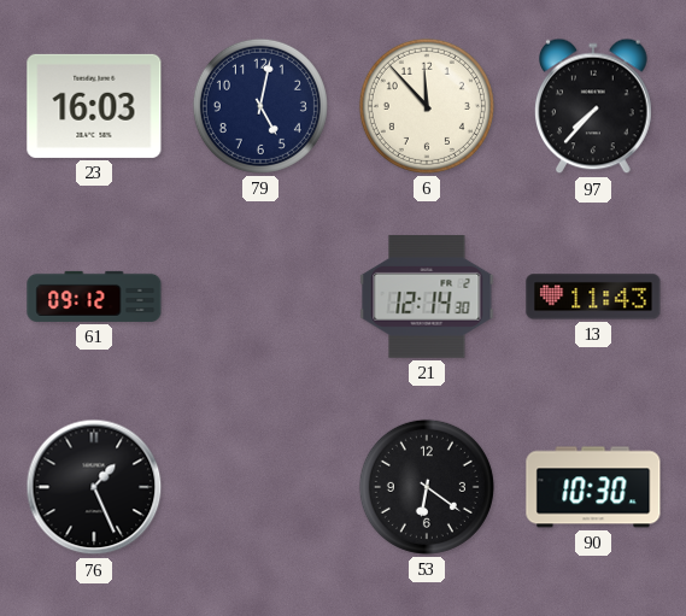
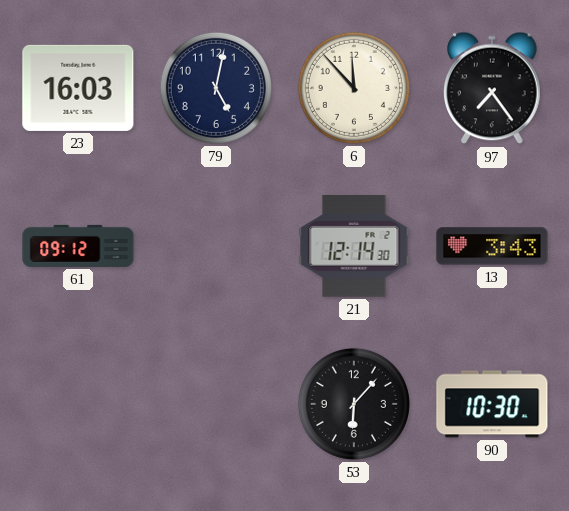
97: 7:37 -> 7:24
13: 11:43 -> 3:43
76: 1:26 -> none
53: 6:21 -> 6:07
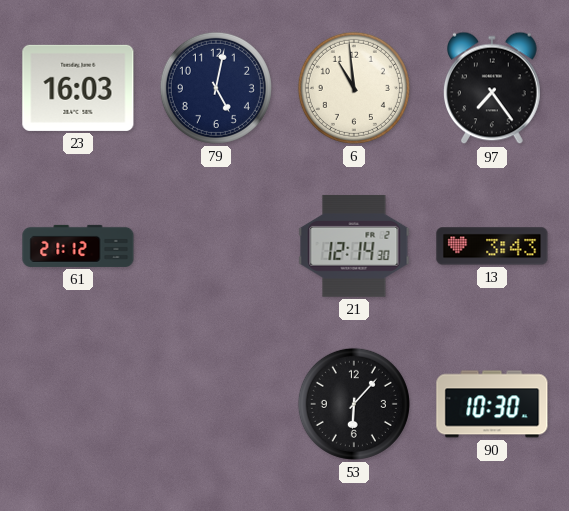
6: 11:53 -> 10:59
61: 09:12 -> 21:12
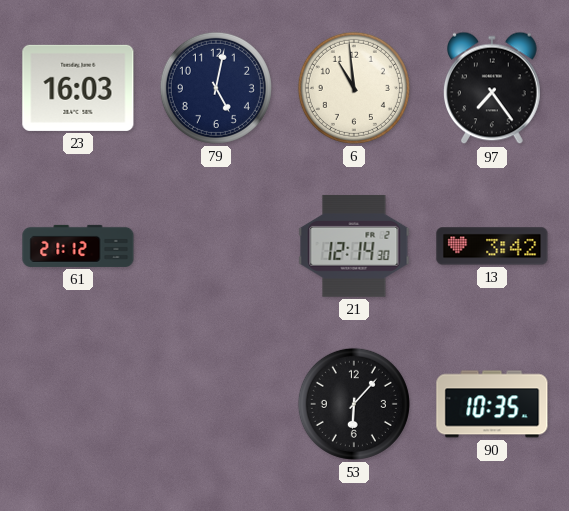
13: 3:43 -> 3:42
90: 10:30 -> 10:35
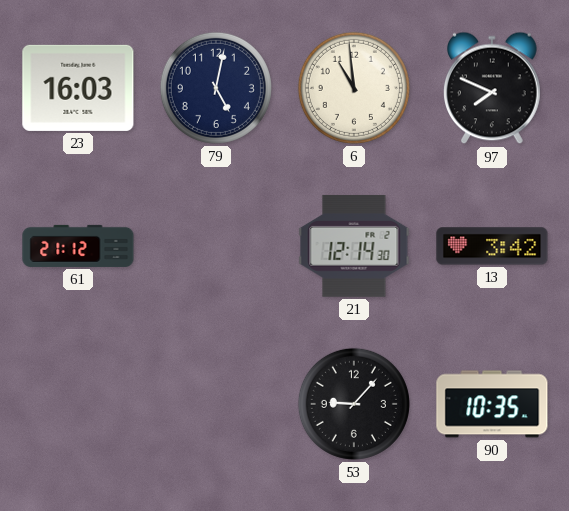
97: 7:24 -> 7:49
53: 6:07 -> 9:07
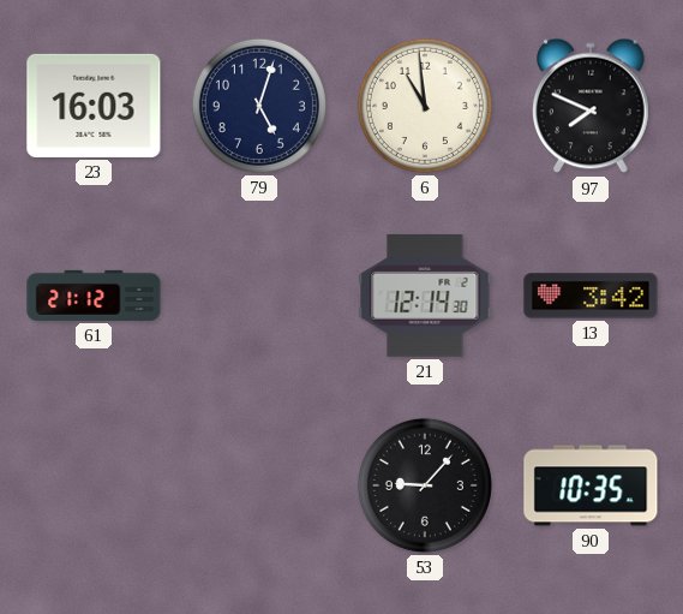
79: 5:02 -> 5:03
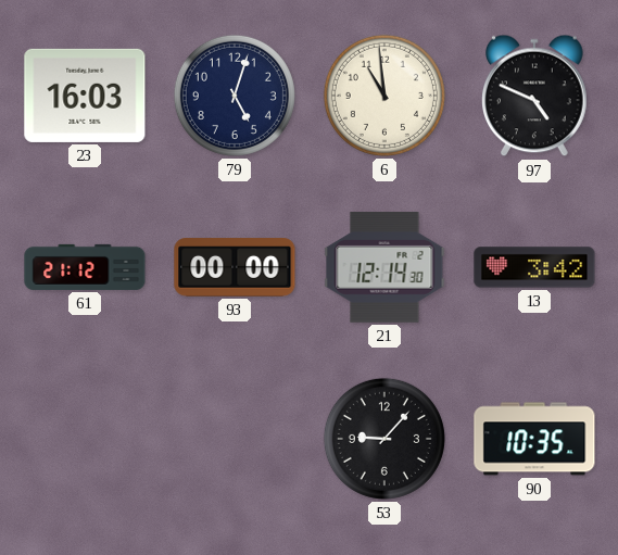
97: 7:49 -> 4:49
93: none -> 00:00
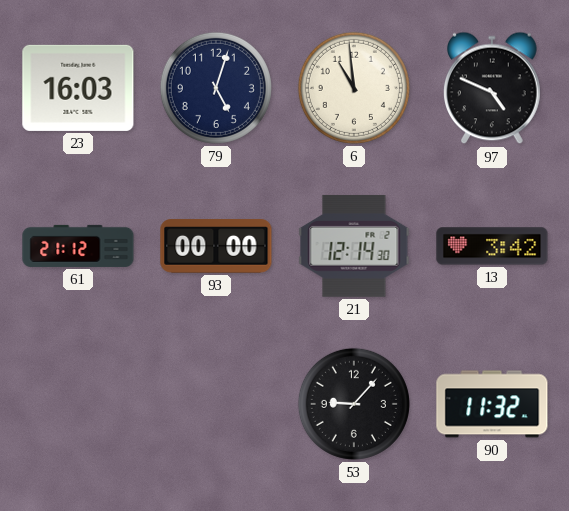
90: 10:35 -> 11:32
